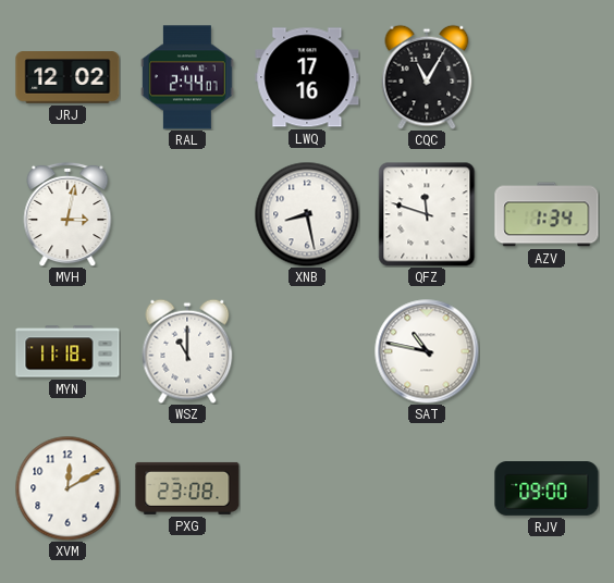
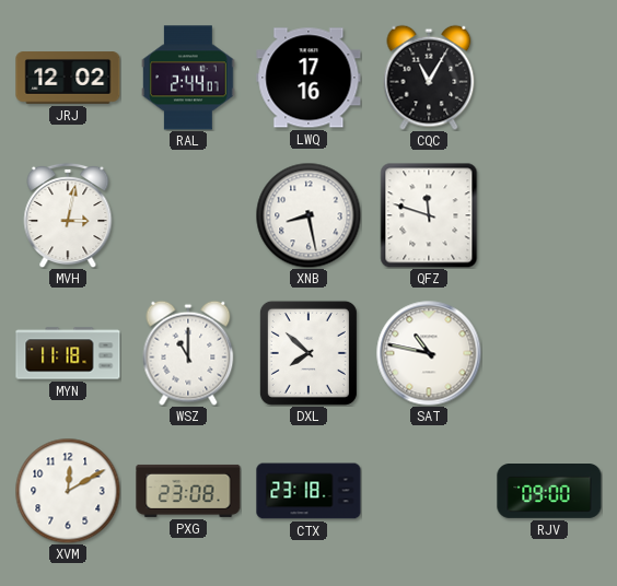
AZV: 1:34 -> none
DXL: none -> 7:52
CTX: none -> 23:18
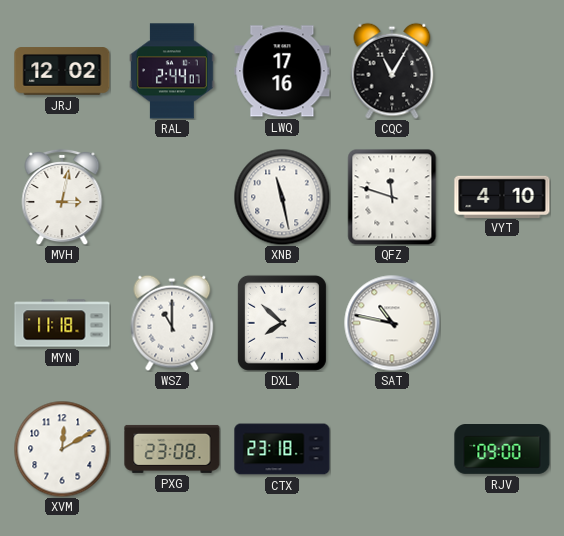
XNB: 8:28 -> 11:28
VYT: none -> 4:10
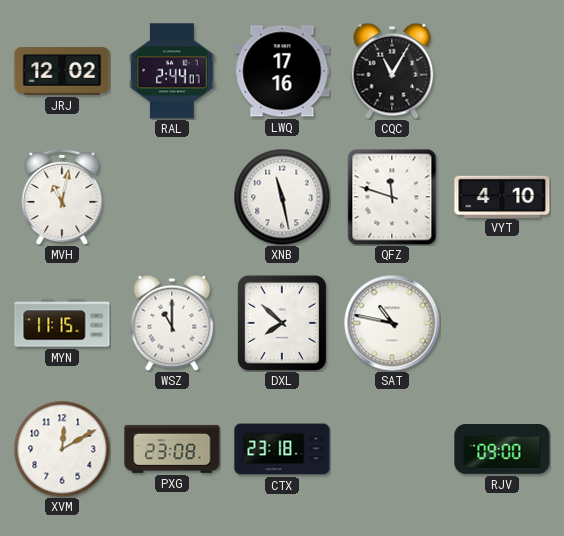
MVH: 3:02 -> 11:02
MYN: 11:18 -> 11:15
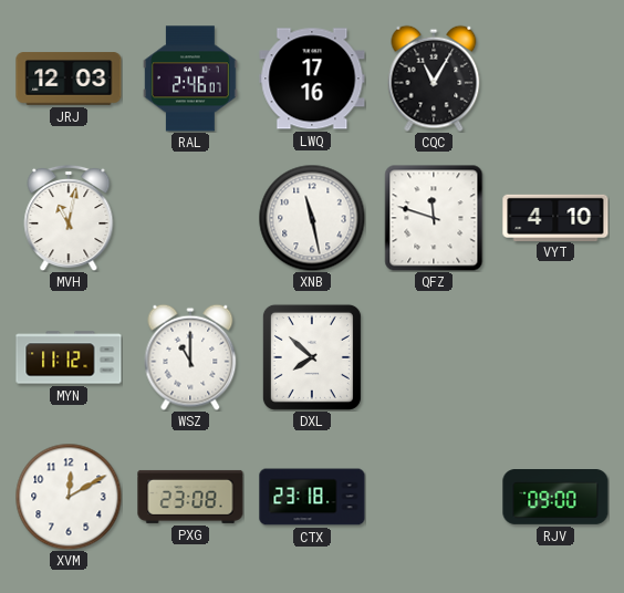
JRJ: 12:02 -> 12:03
RAL: 2:44 -> 2:46
MYN: 11:15 -> 11:12
SAT: 10:47 -> none
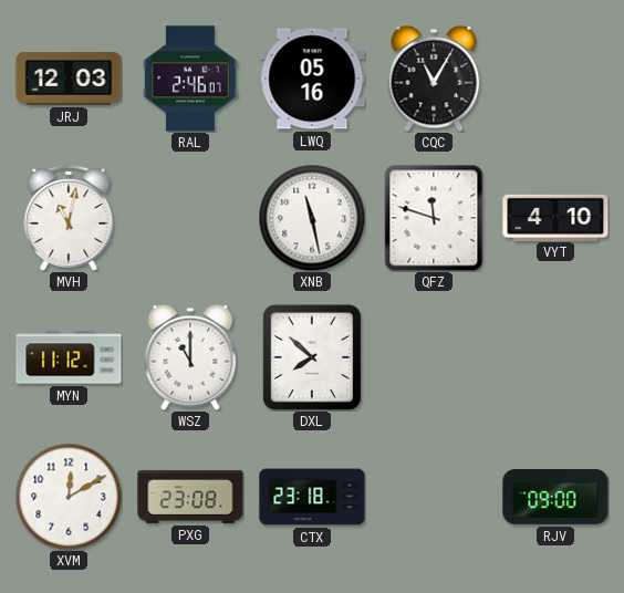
LWQ: 17:16 -> 05:16
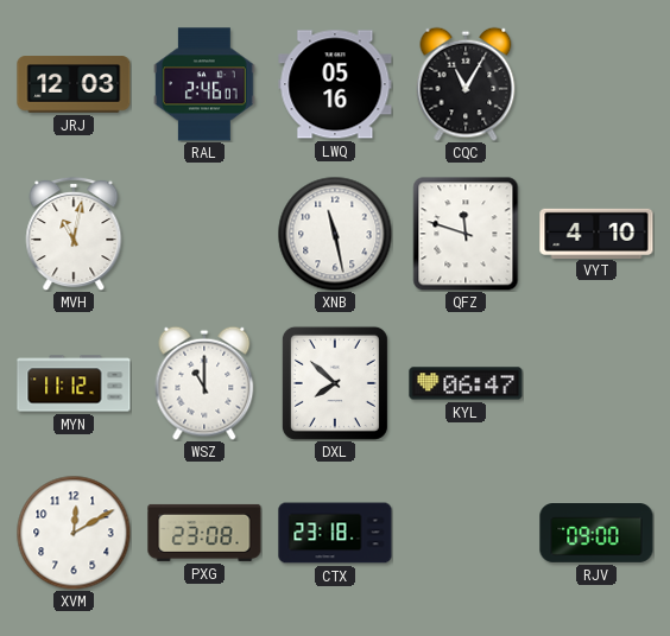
KYL: none -> 06:47
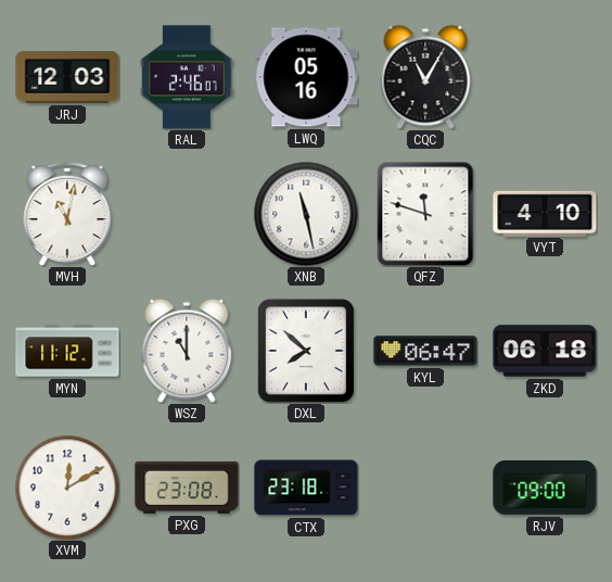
ZKD: none -> 06:18
